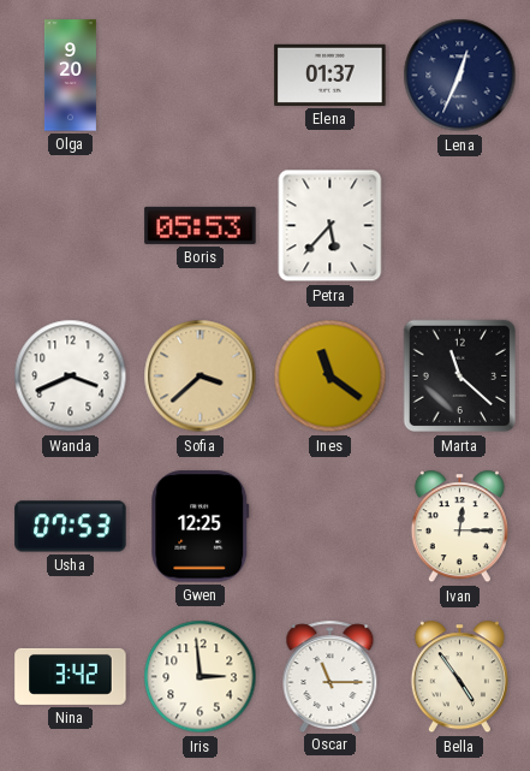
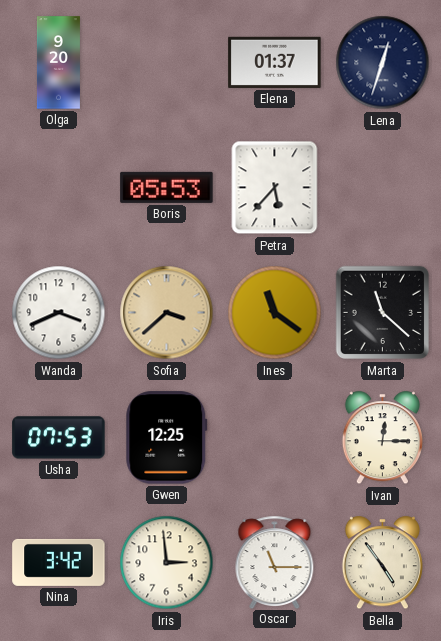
Lena: 12:34 -> 12:33
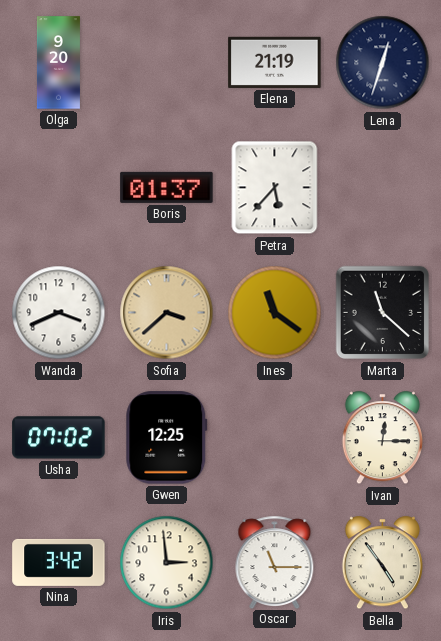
Elena: 01:37 -> 21:19
Boris: 05:53 -> 01:37
Usha: 07:53 -> 07:02
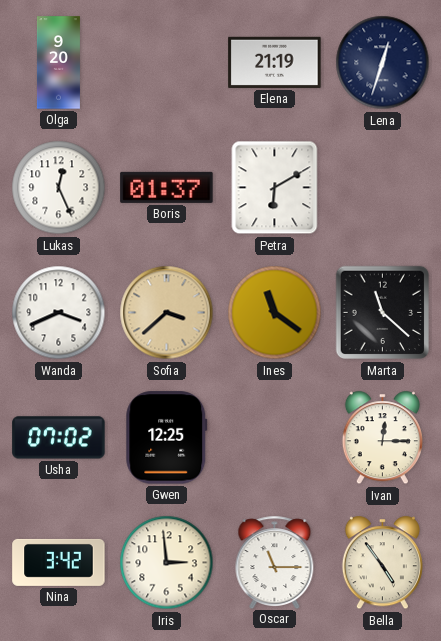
Lukas: none -> 12:26
Petra: 5:37 -> 6:10
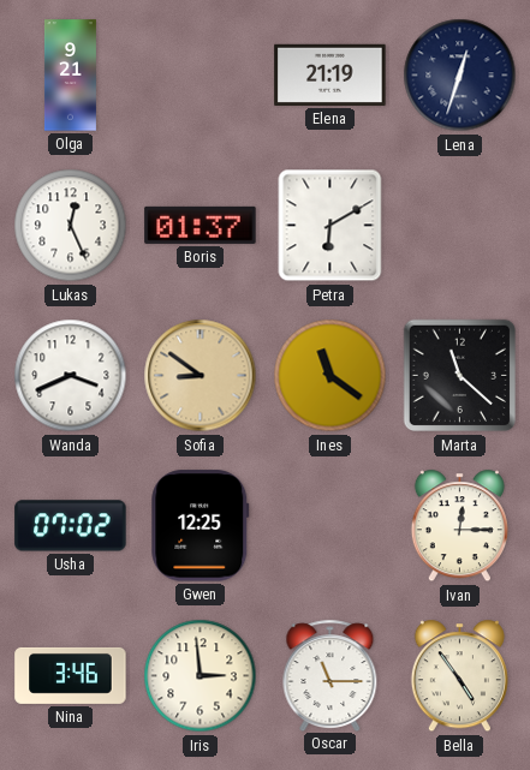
Olga: 9:20 -> 9:21
Sofia: 3:38 -> 8:51
Nina: 3:42 -> 3:46
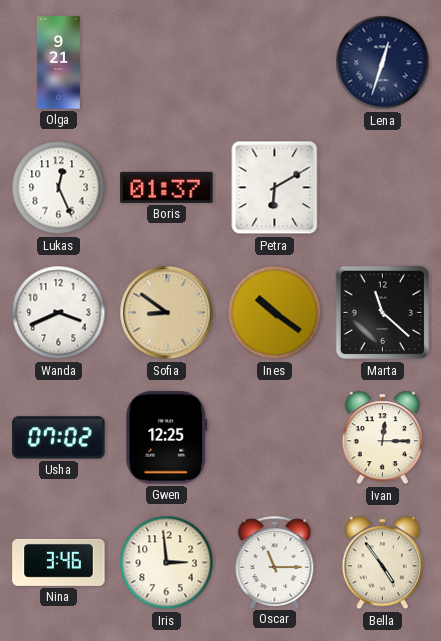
Elena: 21:19 -> none
Ines: 11:21 -> 10:21
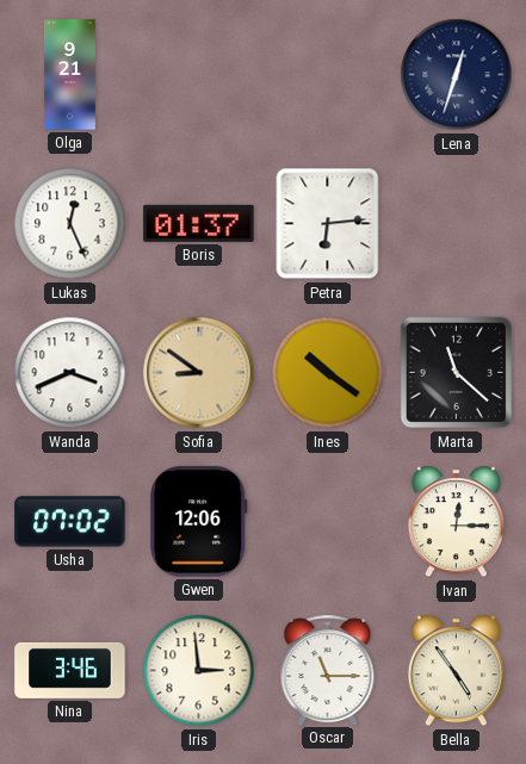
Petra: 6:10 -> 6:14
Gwen: 12:25 -> 12:06
